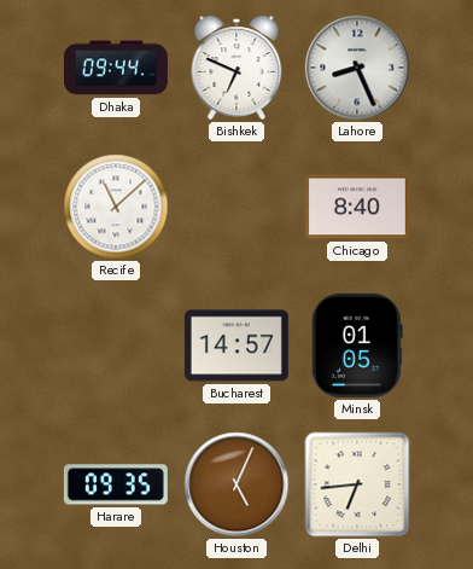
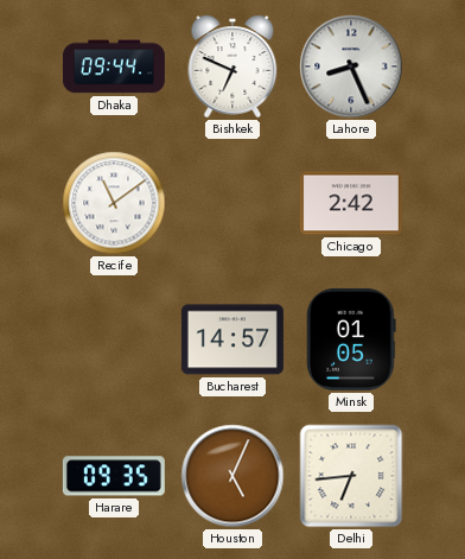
Recife: 11:08 -> 11:09
Chicago: 8:40 -> 2:42
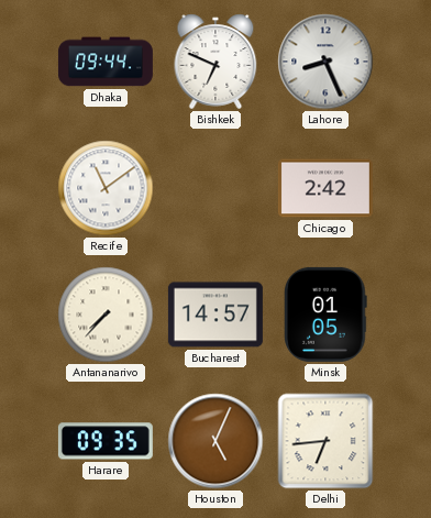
Antananarivo: none -> 7:37
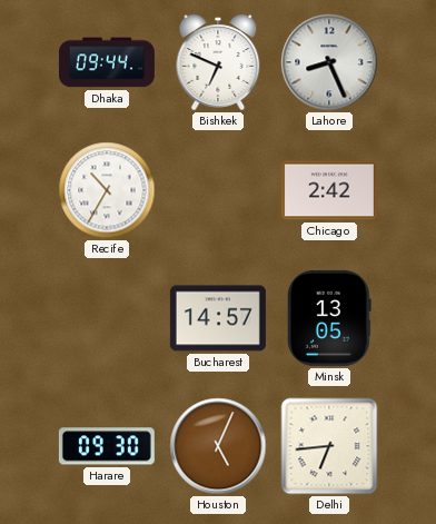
Recife: 11:09 -> 10:35
Antananarivo: 7:37 -> none
Minsk: 01:05 -> 13:05
Harare: 09:35 -> 09:30
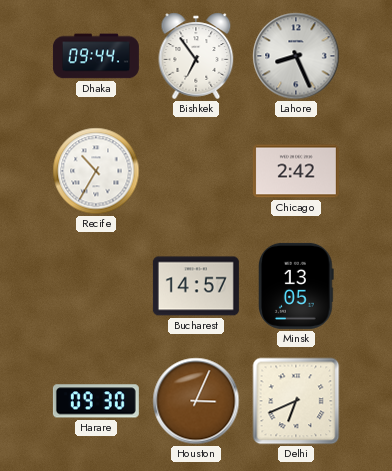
Bishkek: 6:49 -> 6:54
Houston: 5:04 -> 3:04
Delhi: 6:44 -> 6:41
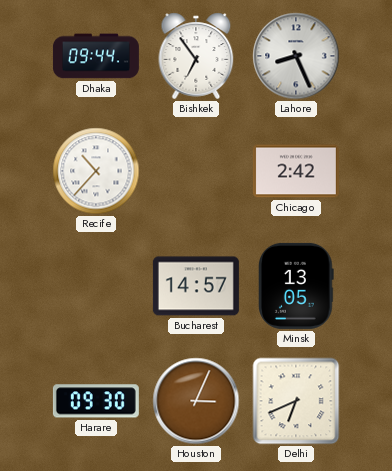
Recife: 10:35 -> 10:37
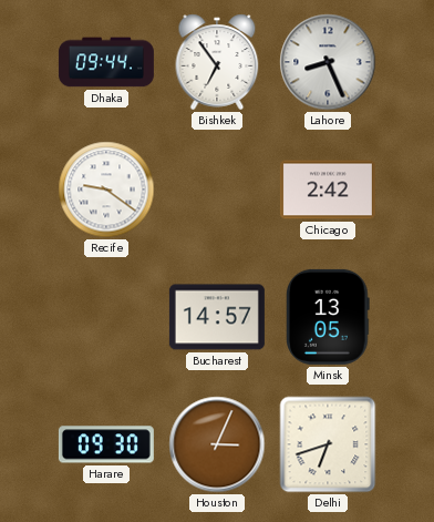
Recife: 10:37 -> 9:21
Delhi: 6:41 -> 6:42
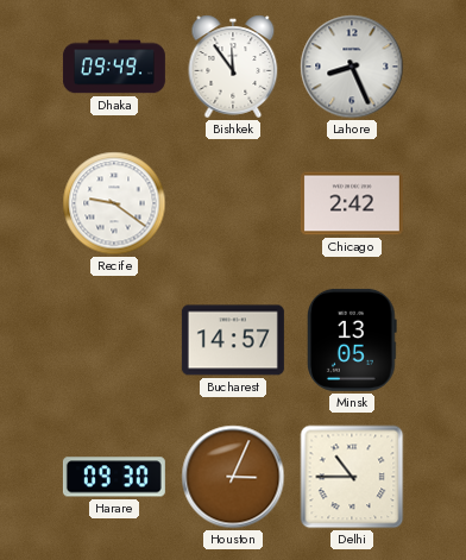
Dhaka: 09:44 -> 09:49
Bishkek: 6:54 -> 11:54
Delhi: 6:42 -> 10:45
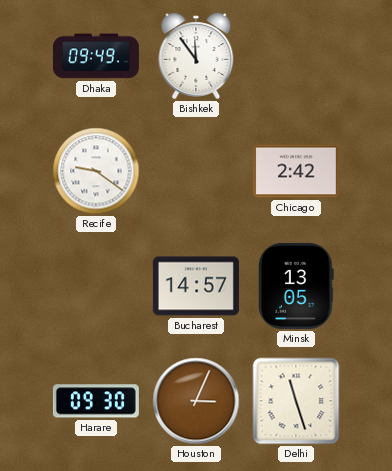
Lahore: 8:26 -> none
Delhi: 10:45 -> 11:27
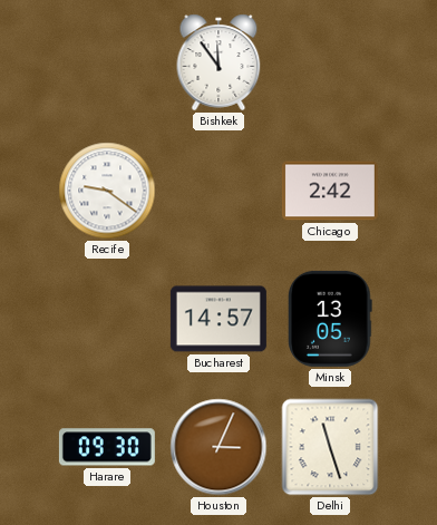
Dhaka: 09:49 -> none
